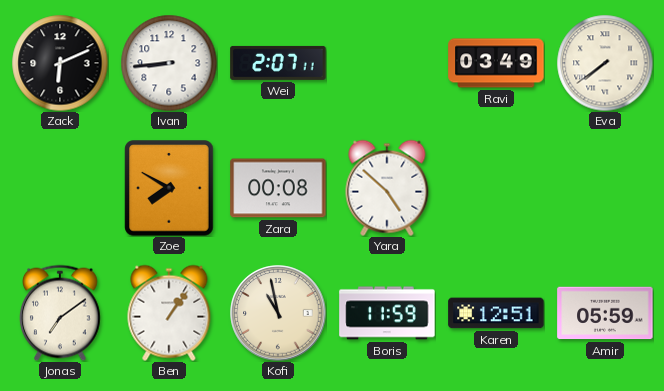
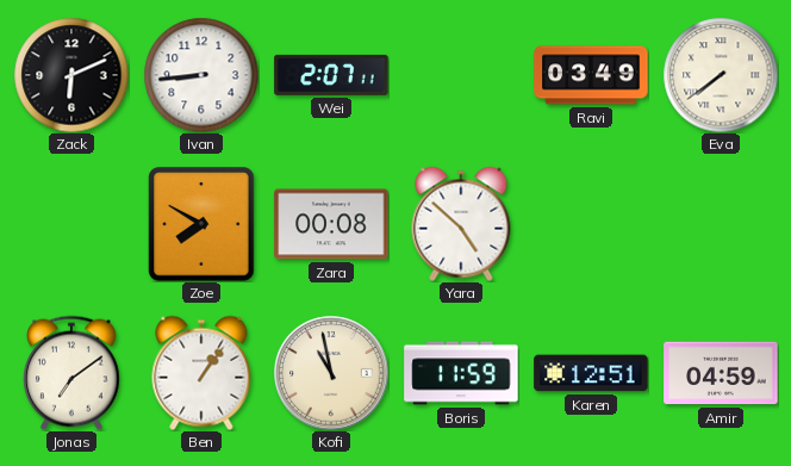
Amir: 05:59 -> 04:59
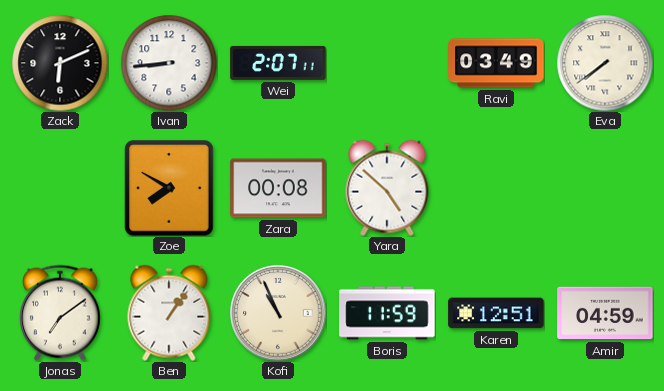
Kofi: 10:58 -> 10:56
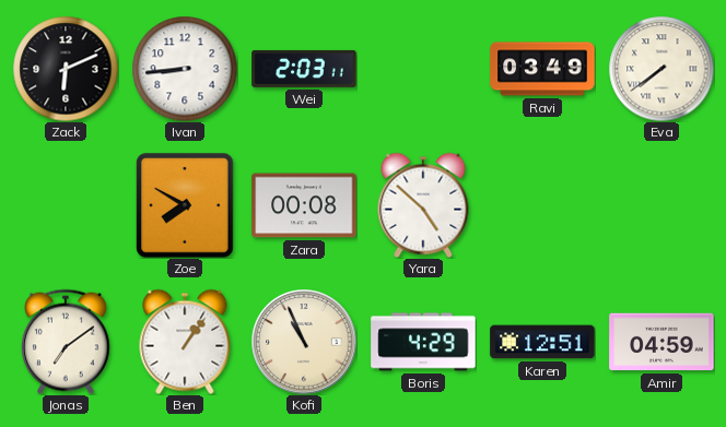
Wei: 2:07 -> 2:03
Boris: 11:59 -> 4:29
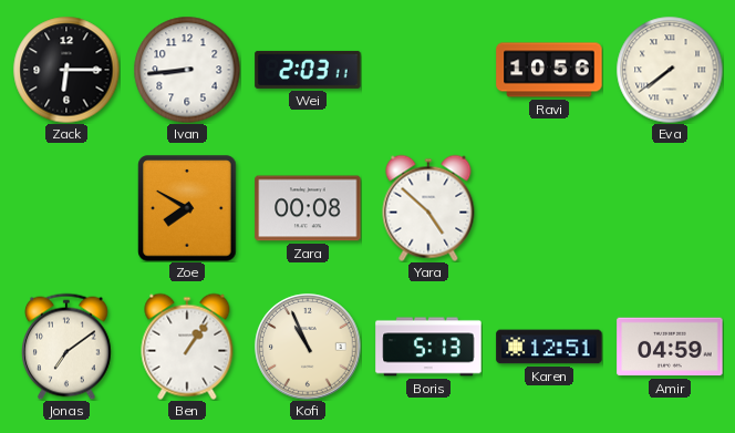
Zack: 6:11 -> 6:15
Ravi: 03:49 -> 10:56
Boris: 4:29 -> 5:13
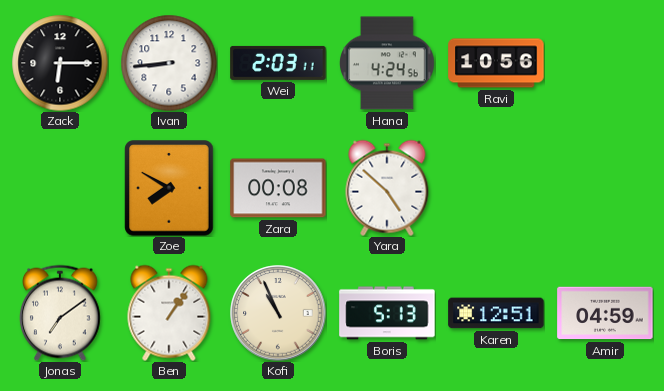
Hana: none -> 4:24
Eva: 7:39 -> none
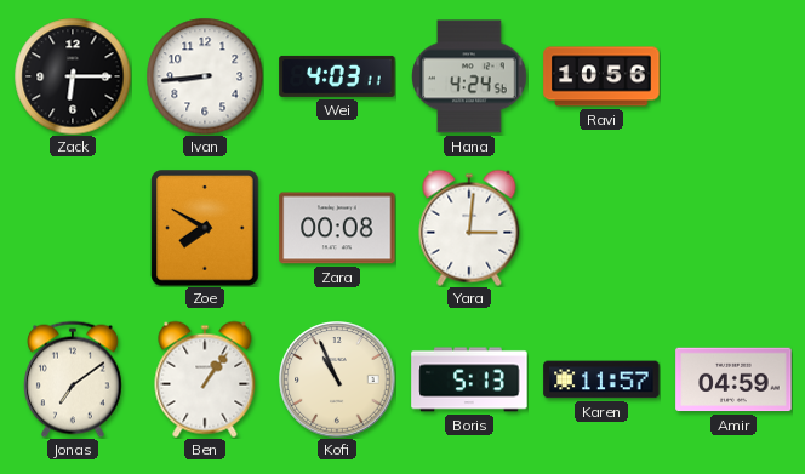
Wei: 2:03 -> 4:03
Yara: 4:52 -> 3:01
Karen: 12:51 -> 11:57
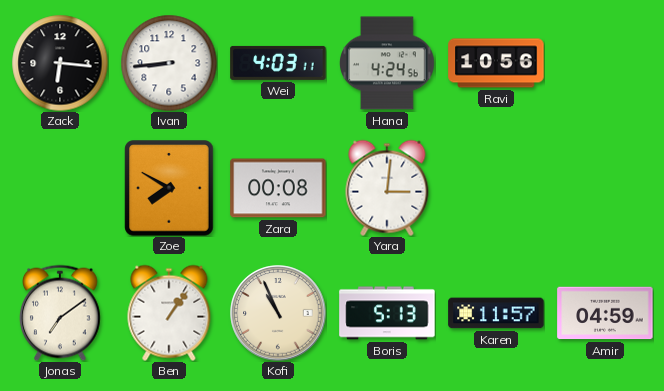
Zack: 6:15 -> 6:16
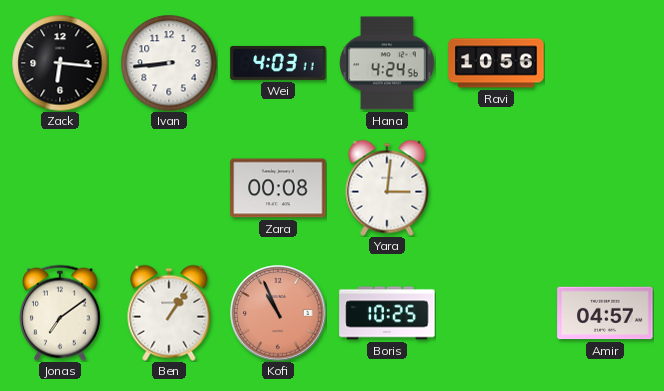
Zoe: 7:50 -> none
Kofi dial: cream -> salmon
Boris: 5:13 -> 10:25
Karen: 11:57 -> none
Amir: 04:59 -> 04:57
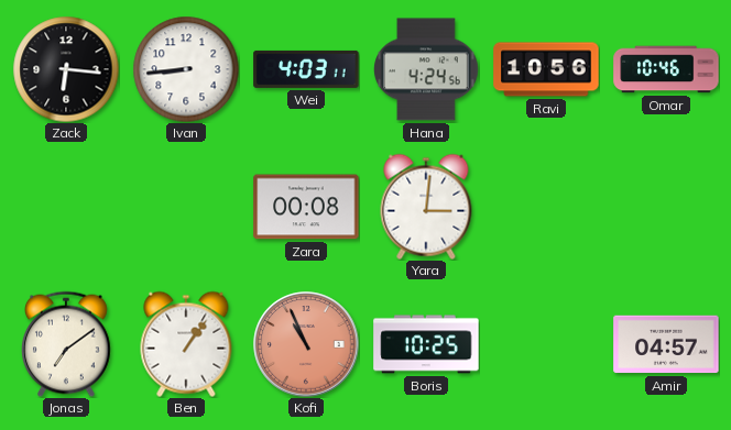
Omar: none -> 10:46
